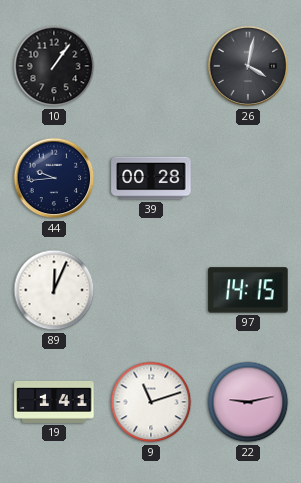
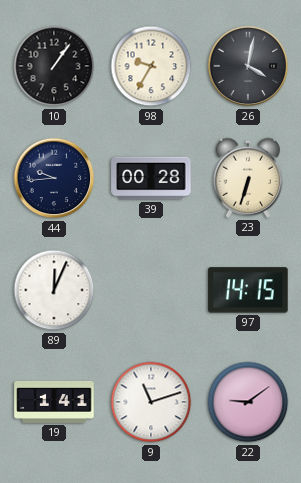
98: none -> 9:35
23: none -> 6:33
22: 9:13 -> 9:09
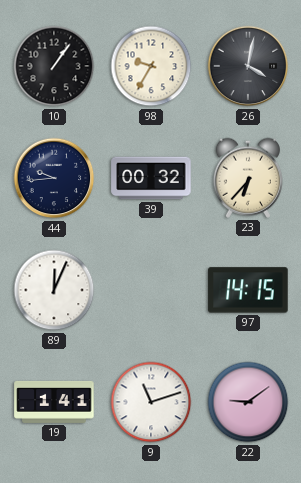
39: 00:28 -> 00:32
23: 6:33 -> 6:37
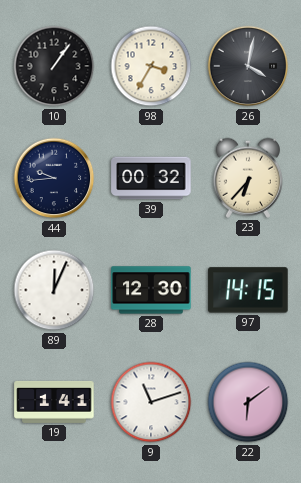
98: 9:35 -> 3:35
28: none -> 12:30
22: 9:09 -> 6:09
